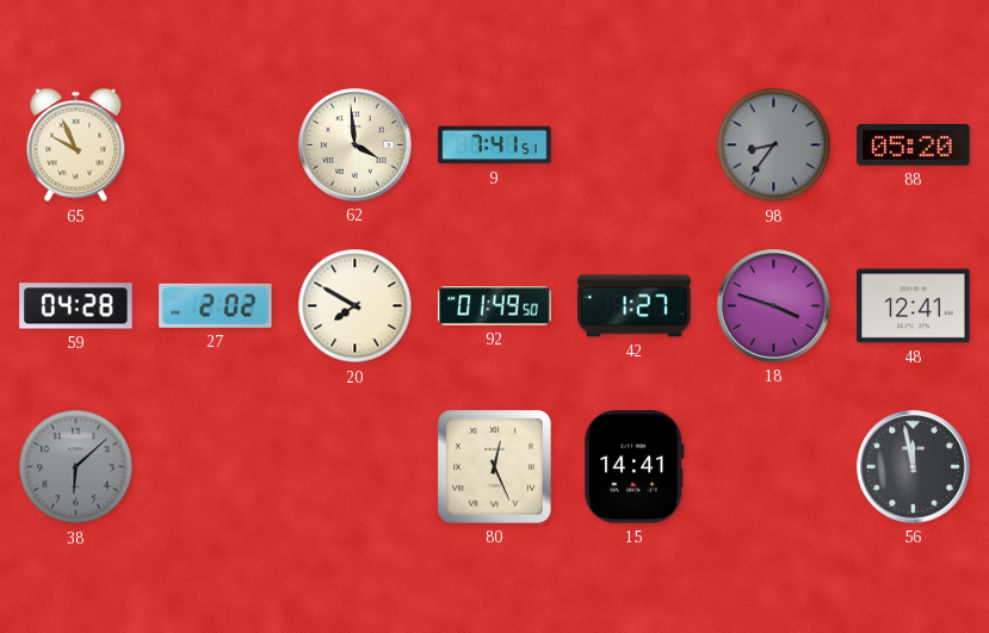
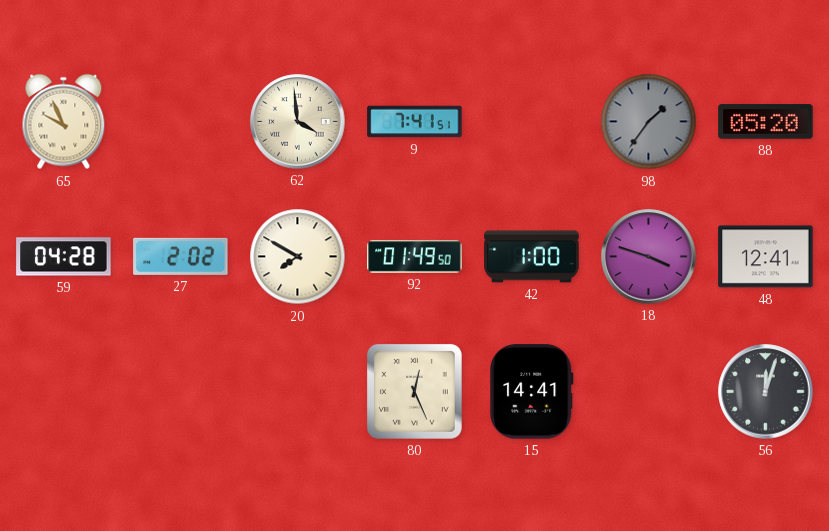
98: 8:36 -> 1:36
42: 1:27 -> 1:00
38: 6:08 -> none
56: 11:58 -> 12:03
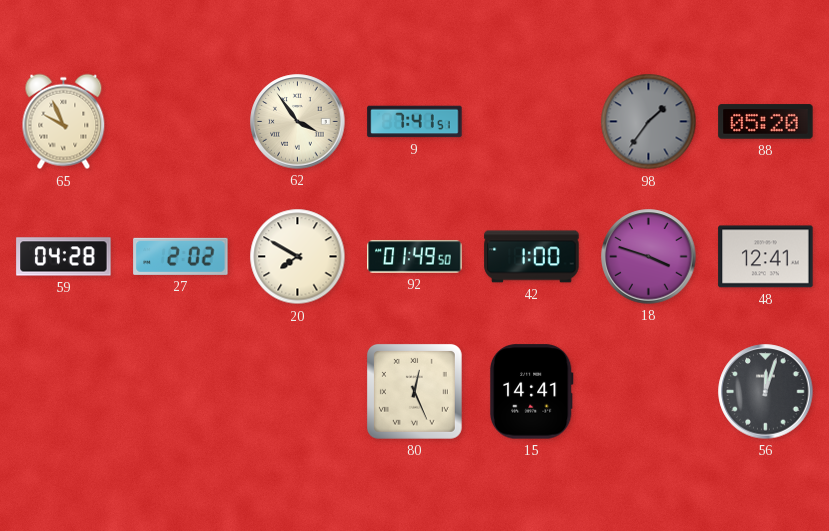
62: 3:59 -> 3:54
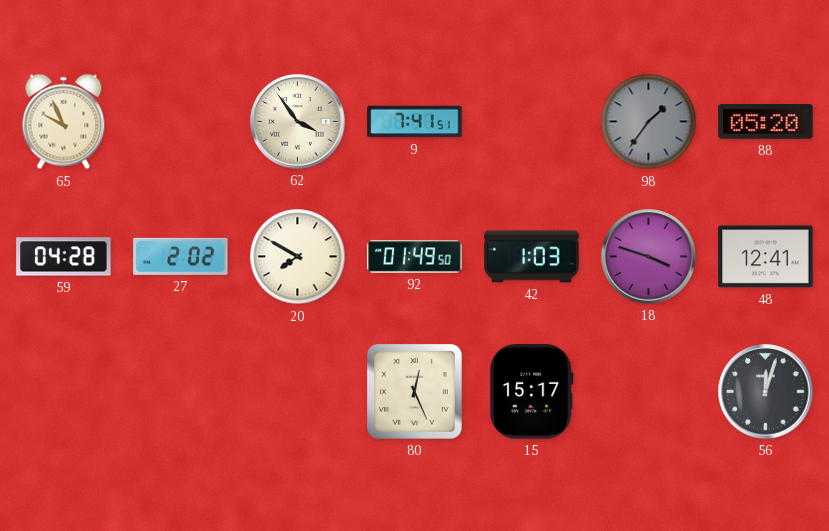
42: 1:00 -> 1:03
15: 14:41 -> 15:17
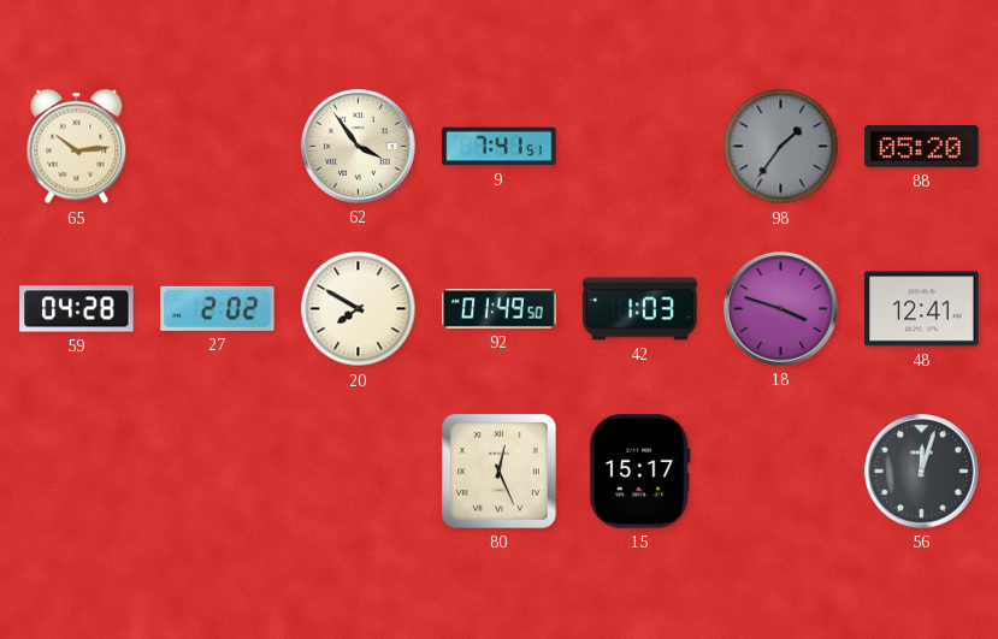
65: 9:56 -> 10:14
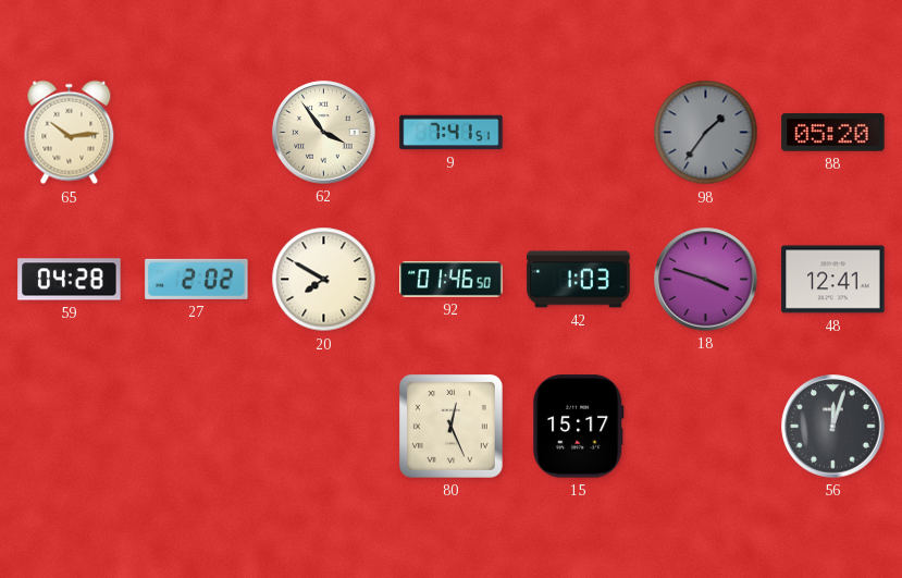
92: 01:49 -> 01:46
